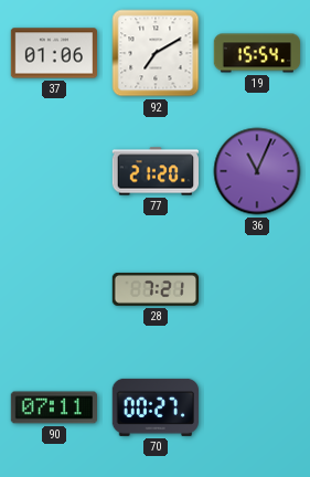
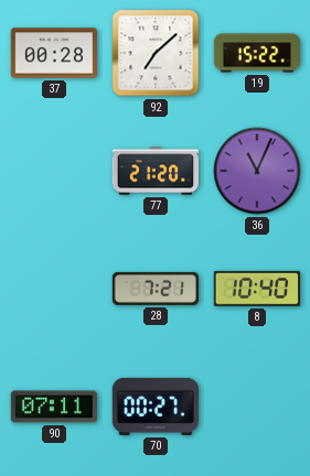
37: 01:06 -> 00:28
92: 7:10 -> 7:08
19: 15:54 -> 15:22
8: none -> 10:40
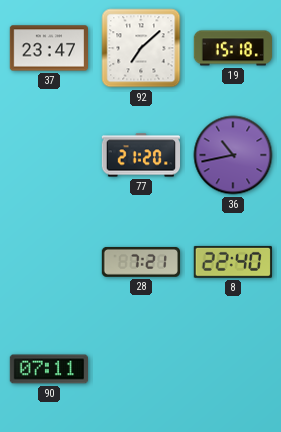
37: 00:28 -> 23:47
19: 15:22 -> 15:18
36: 11:04 -> 10:43
8: 10:40 -> 22:40
70: 00:27 -> none
